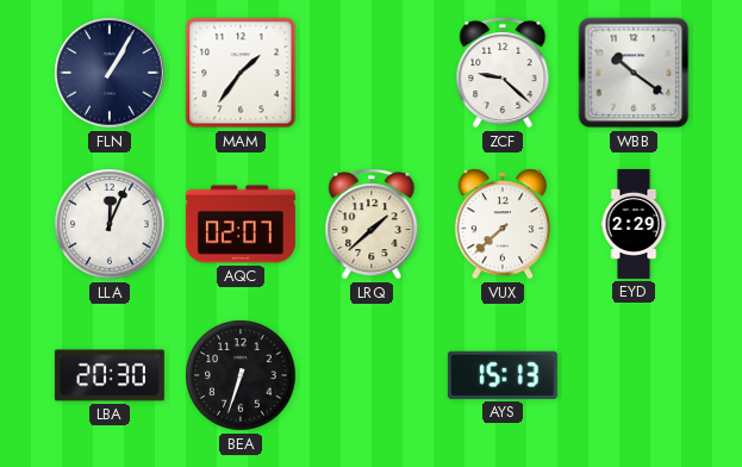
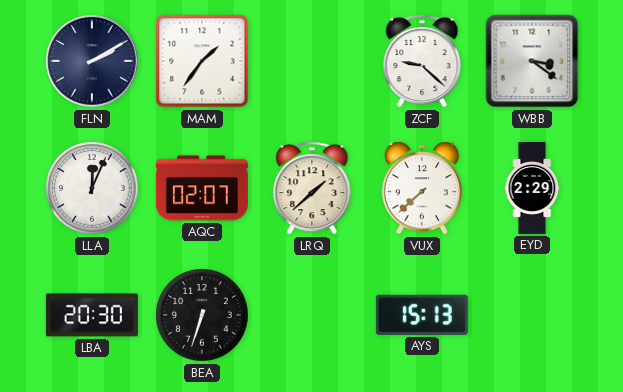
FLN: 1:05 -> 2:10
WBB: 10:21 -> 3:21
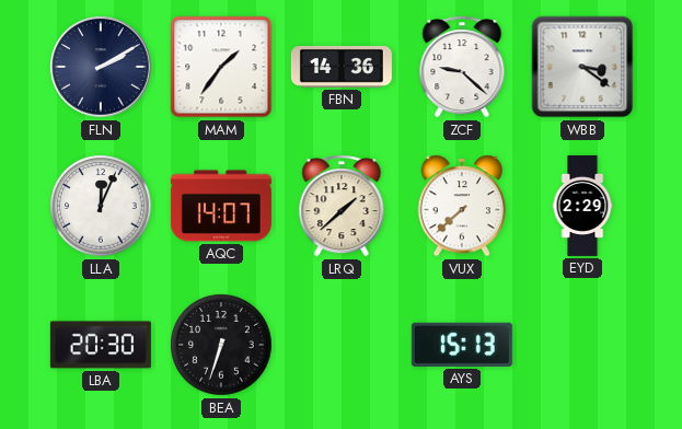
FBN: none -> 14:36
AQC: 02:07 -> 14:07
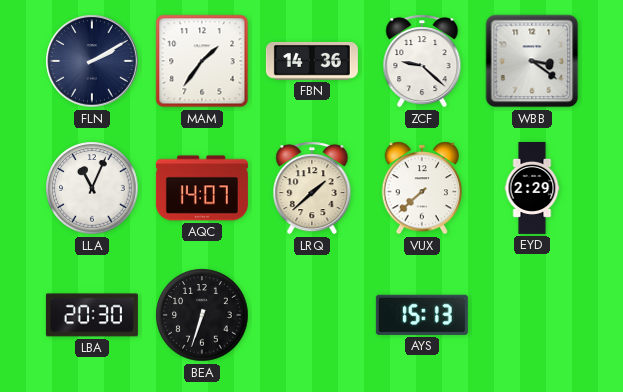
LLA: 12:04 -> 11:04
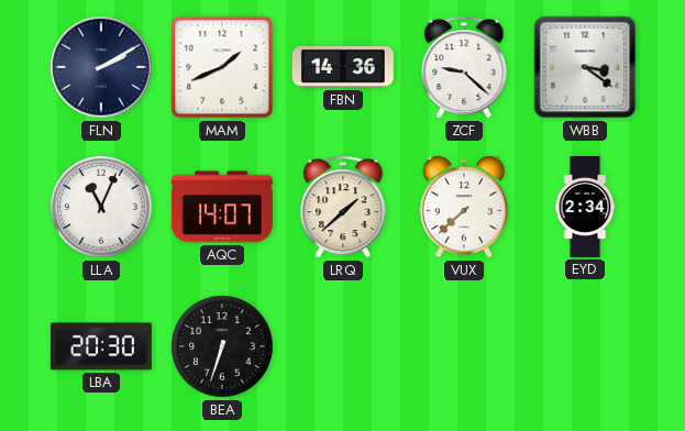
MAM: 1:36 -> 1:41
EYD: 2:29 -> 2:34
AYS: 15:13 -> none
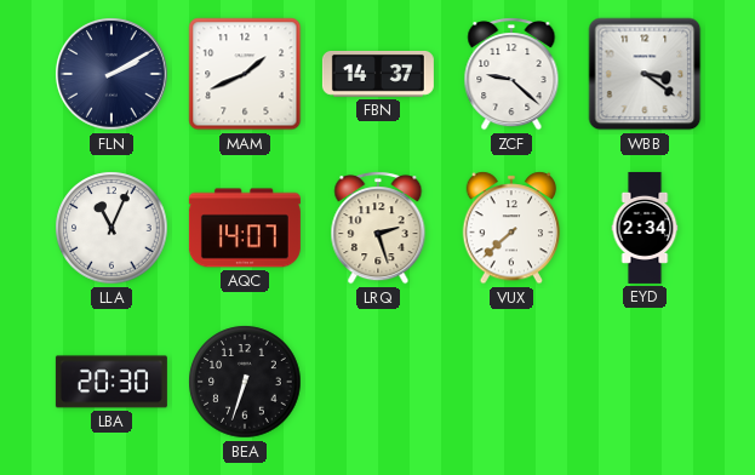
FBN: 14:36 -> 14:37
LRQ: 1:38 -> 2:27
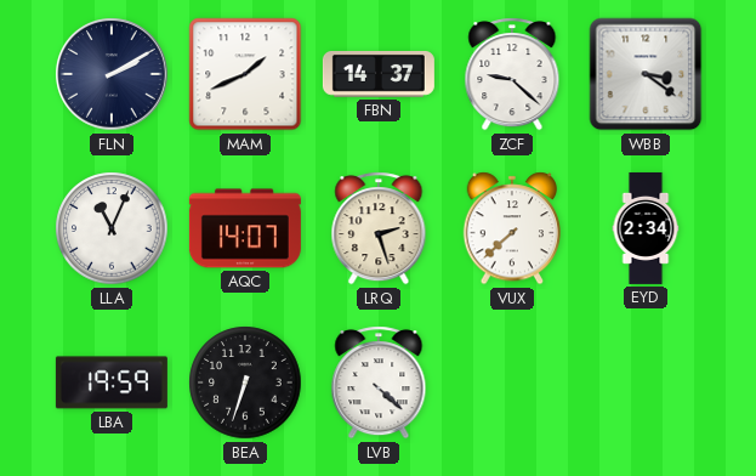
LBA: 20:30 -> 19:59
LVB: none -> 4:22
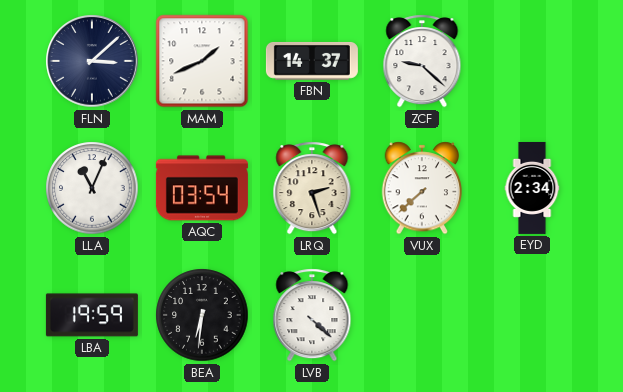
FLN: 2:10 -> 3:08
WBB: 3:21 -> none
AQC: 14:07 -> 03:54
BEA: 6:33 -> 6:31
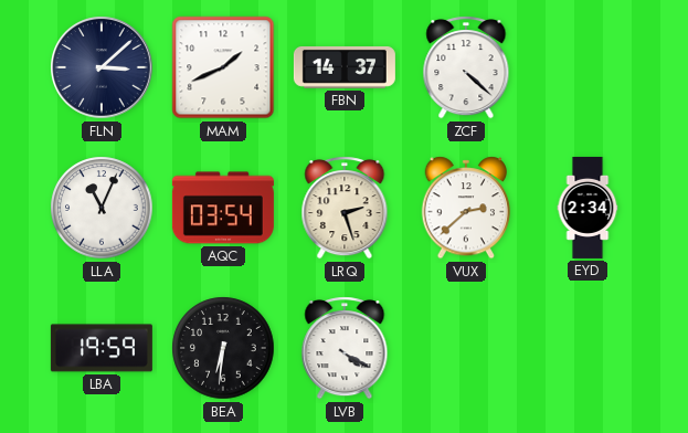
ZCF: 9:22 -> 4:22
VUX: 7:38 -> 2:38
LVB: 4:22 -> 4:20
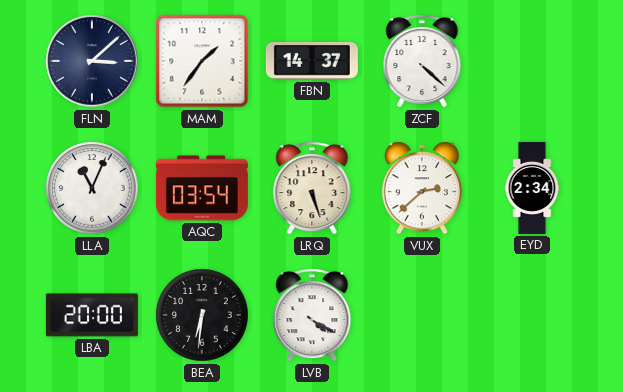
MAM: 1:41 -> 1:36
LRQ: 2:27 -> 5:27
LBA: 19:59 -> 20:00
